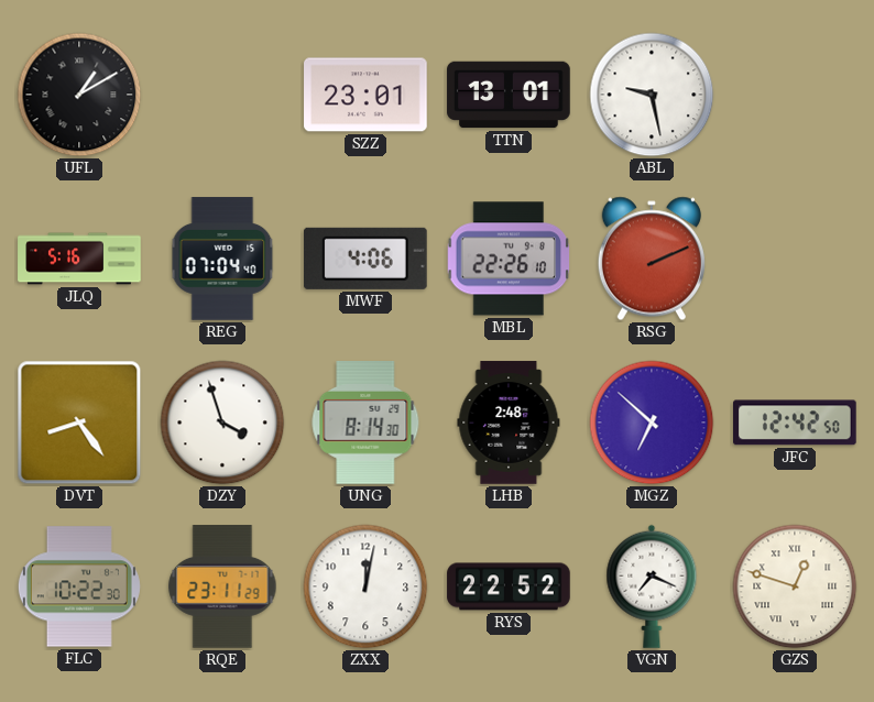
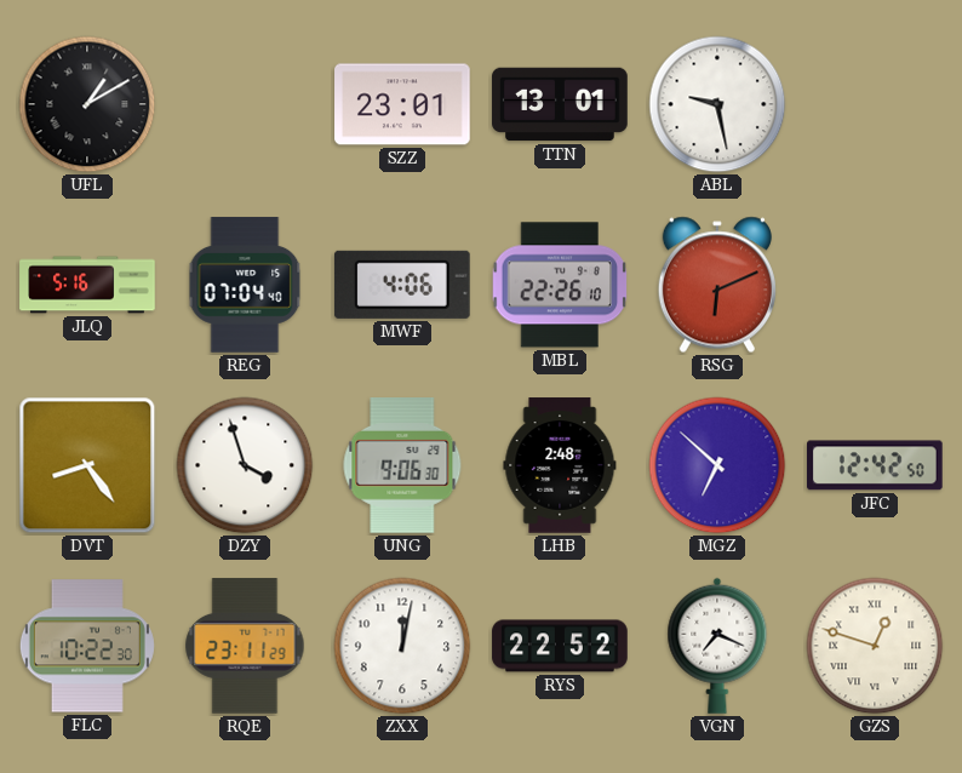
RSG: 2:11 -> 6:11
UNG: 8:14 -> 9:06
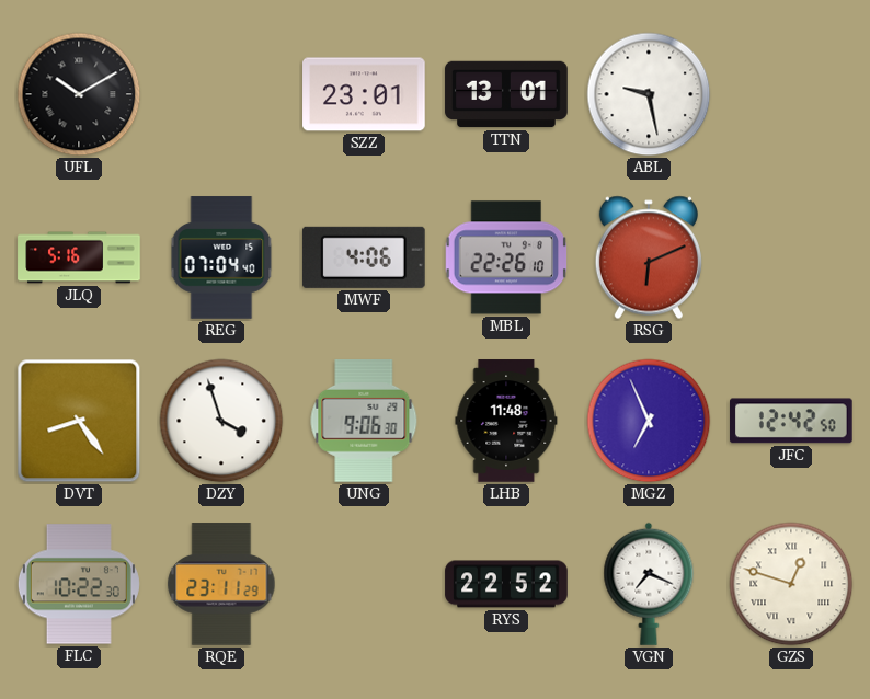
UFL: 1:10 -> 10:10
LHB: 2:48 -> 11:48
MGZ: 6:52 -> 6:56
ZXX: 12:02 -> none
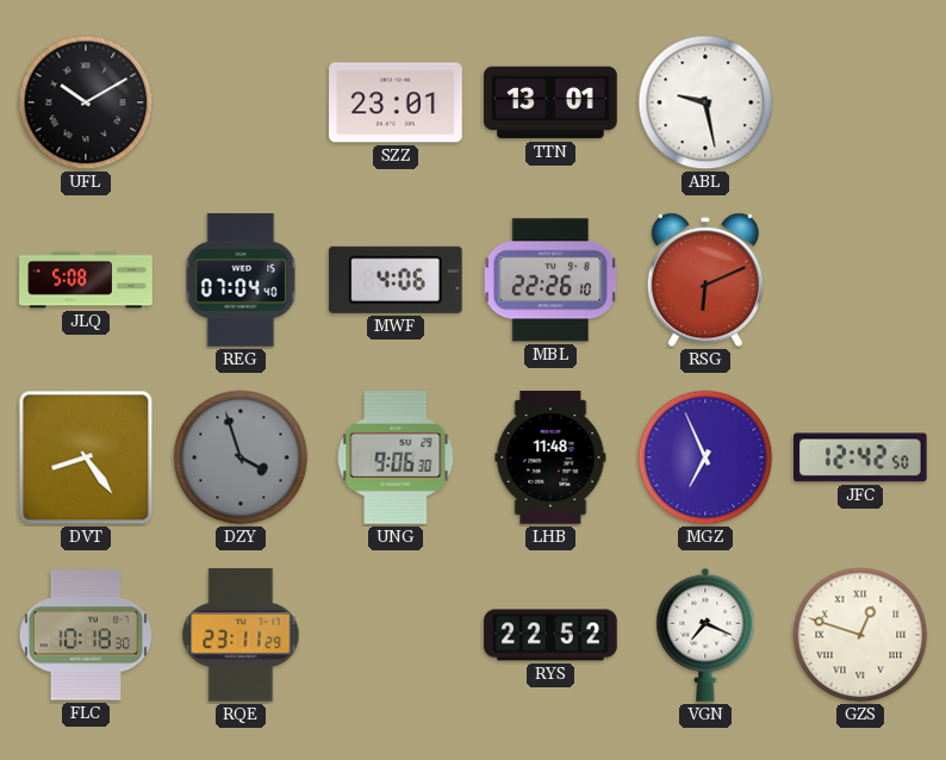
JLQ: 5:16 -> 5:08
DZY dial: white -> grey
FLC: 10:22 -> 10:18
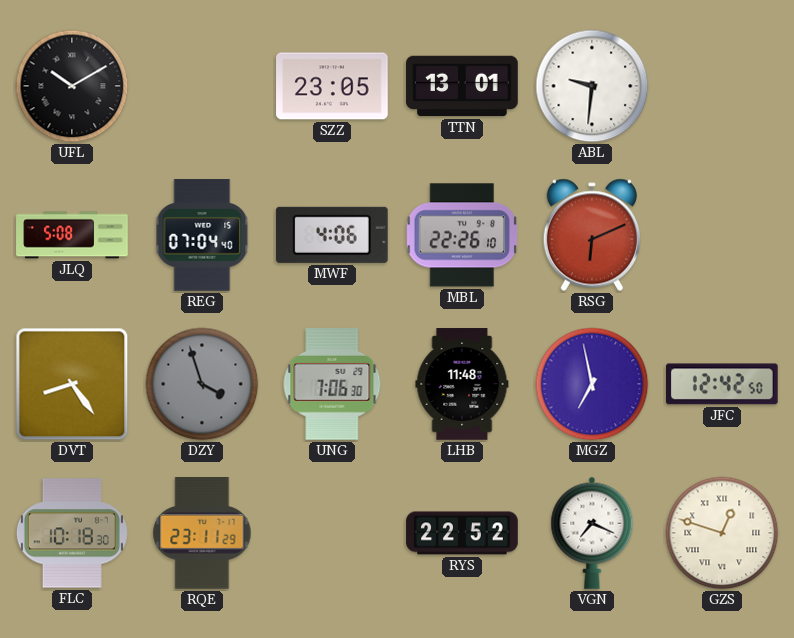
SZZ: 23:01 -> 23:05
ABL: 9:28 -> 9:31
UNG: 9:06 -> 7:06
MGZ: 6:56 -> 6:58
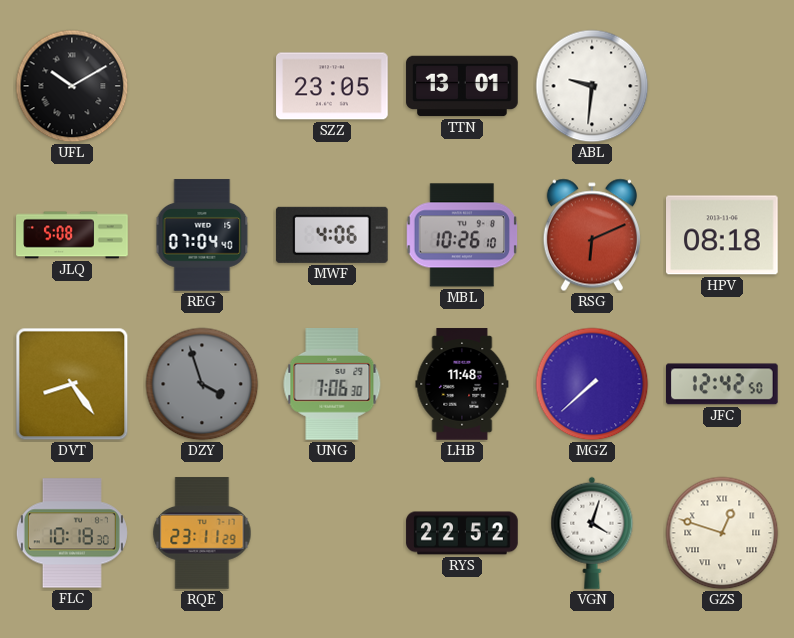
MBL: 22:26 -> 10:26
HPV: none -> 08:18
MGZ: 6:58 -> 7:38
VGN: 7:19 -> 4:03
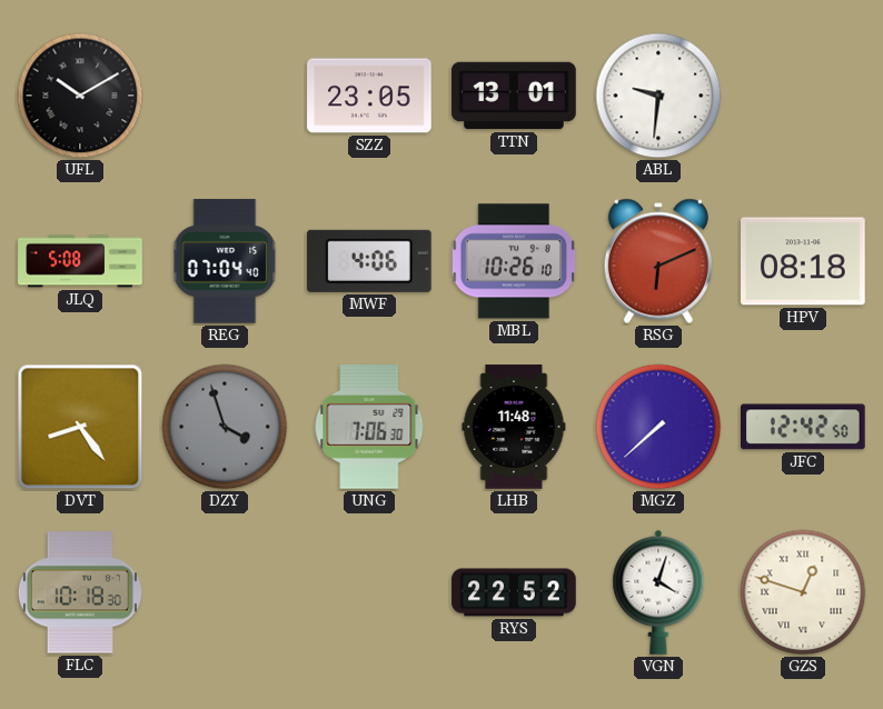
RQE: 23:11 -> none
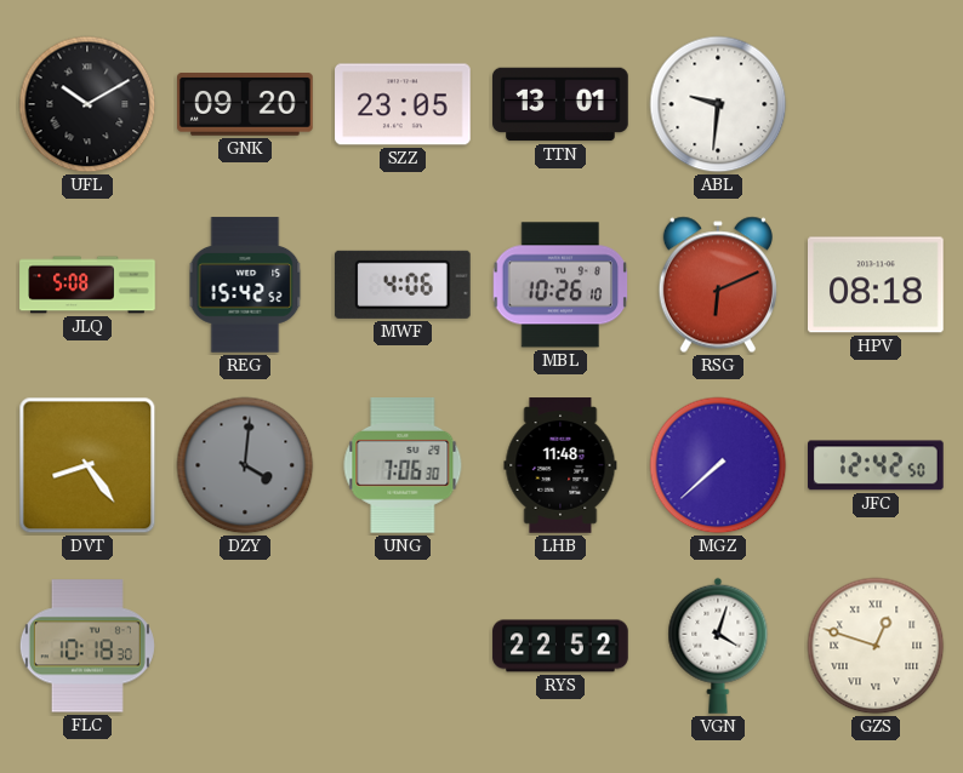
GNK: none -> 09:20
REG: 07:04 -> 15:42
DZY: 3:57 -> 4:01
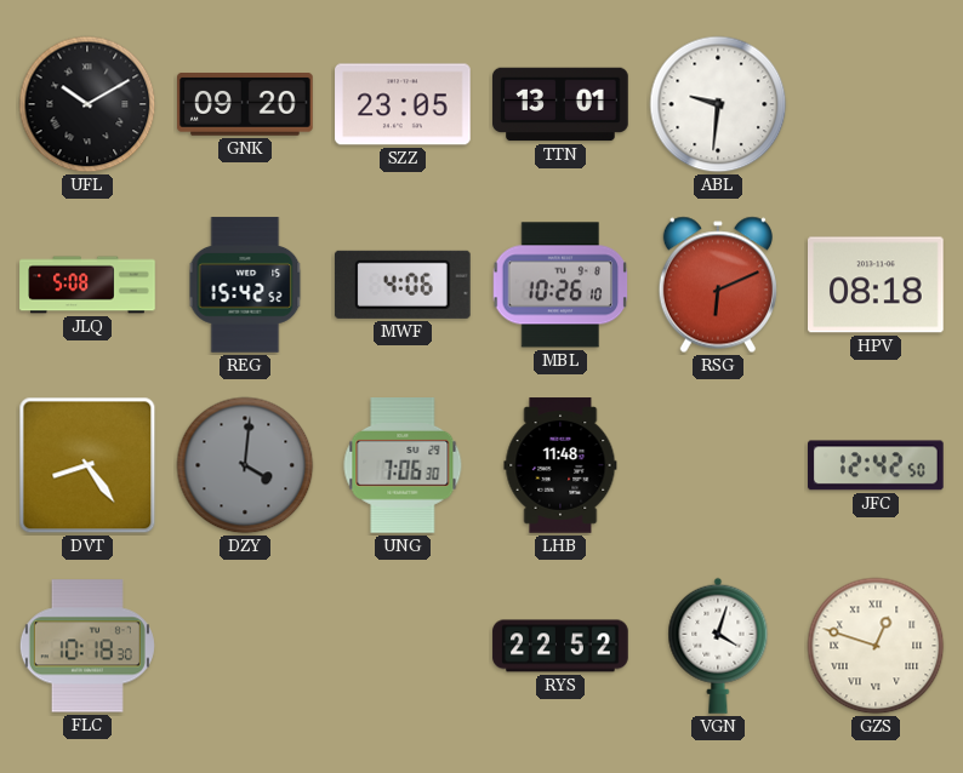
MGZ: 7:38 -> none
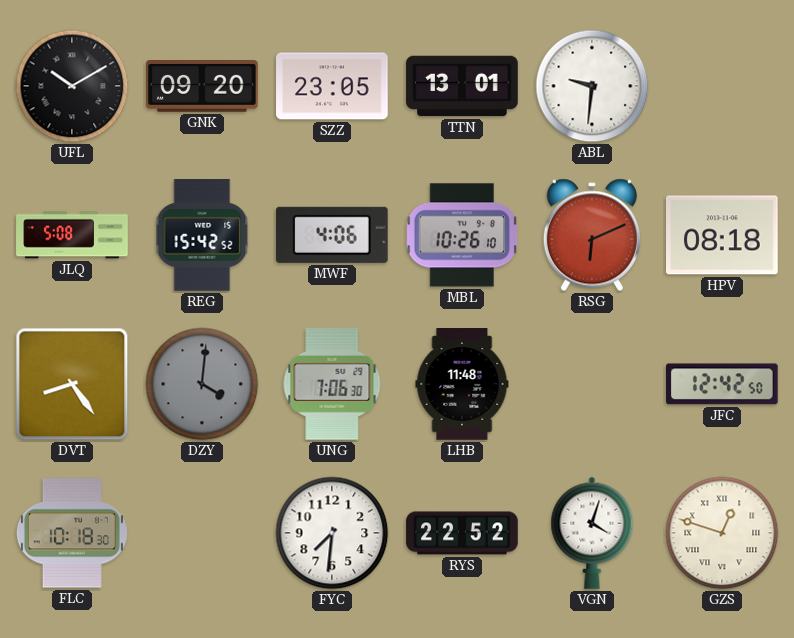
FYC: none -> 7:31
